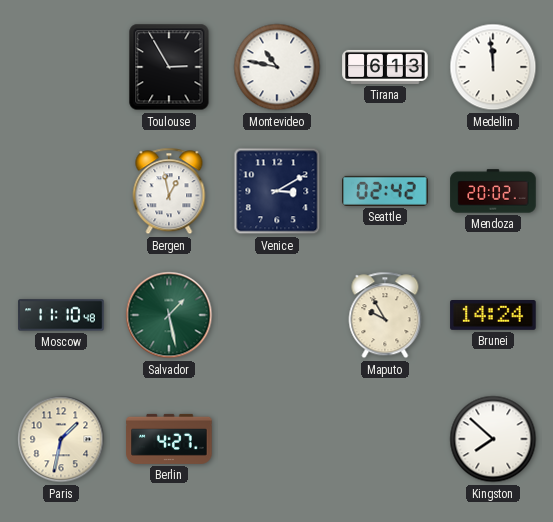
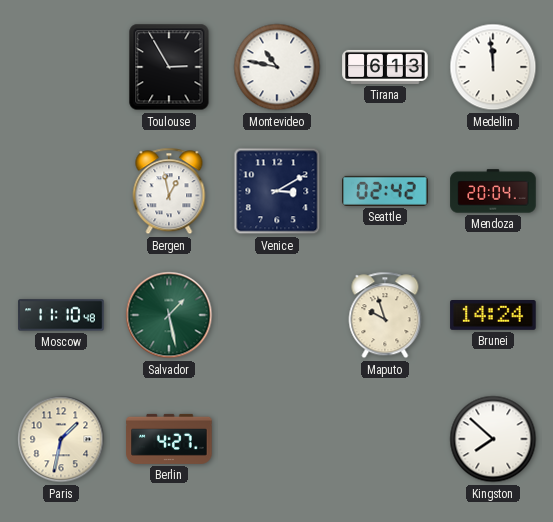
Mendoza: 20:02 -> 20:04
Maputo: 9:55 -> 9:57
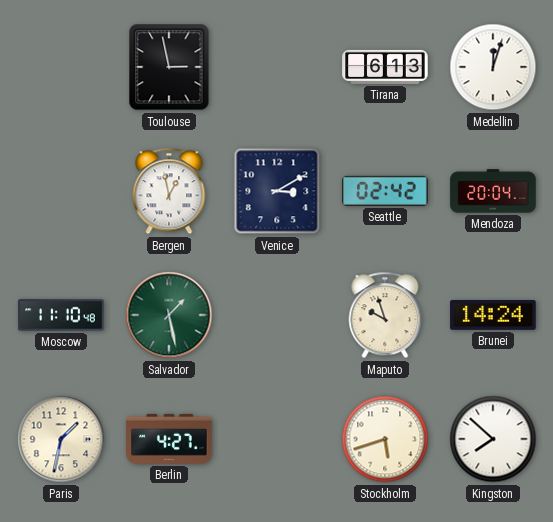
Toulouse: 2:55 -> 2:58
Montevideo: 10:47 -> none
Medellin: 11:59 -> 12:03
Stockholm: none -> 5:42
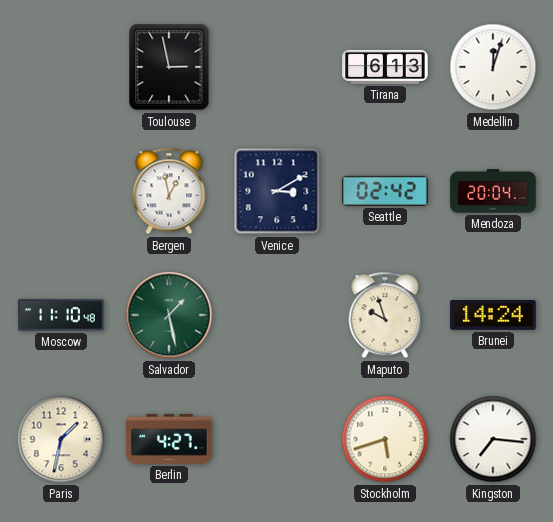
Kingston: 7:52 -> 7:16
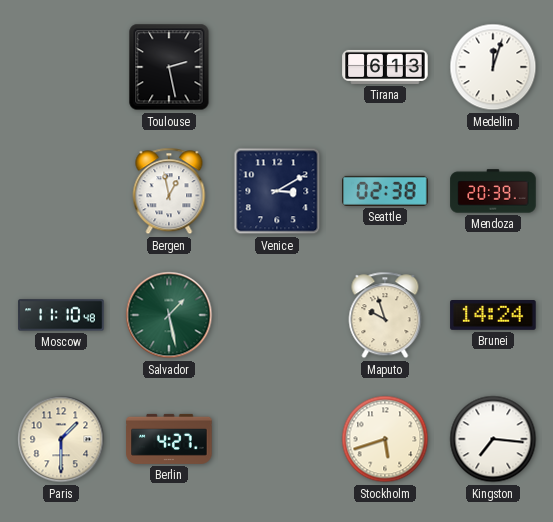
Toulouse: 2:58 -> 2:28
Seattle: 02:42 -> 02:38
Mendoza: 20:04 -> 20:39
Paris: 1:32 -> 1:30
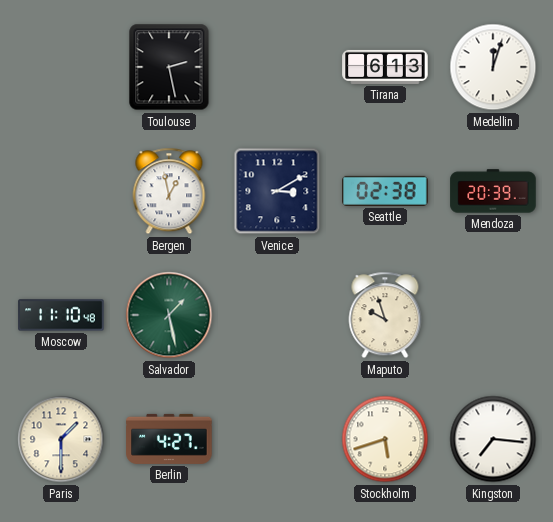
Brunei: 14:24 -> none
